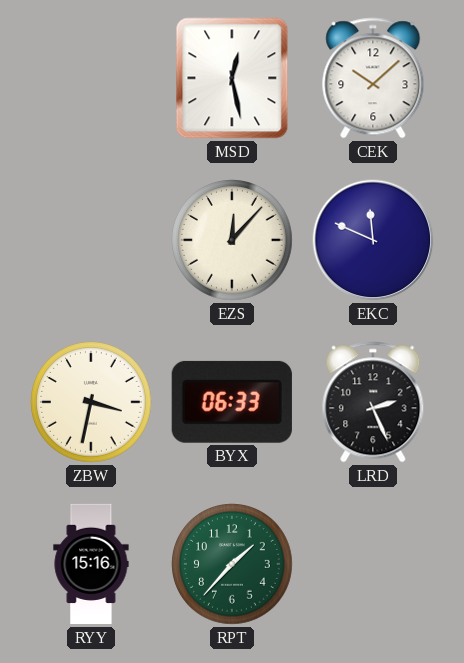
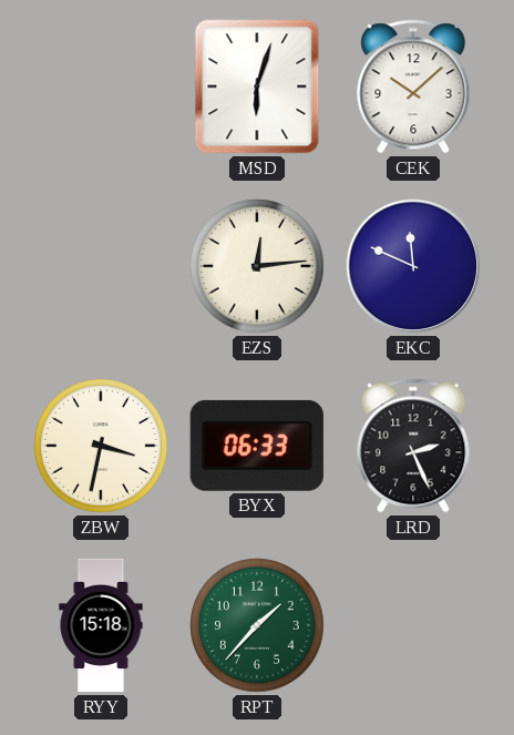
MSD: 12:28 -> 6:03
EZS: 12:07 -> 12:14
RYY: 15:16 -> 15:18
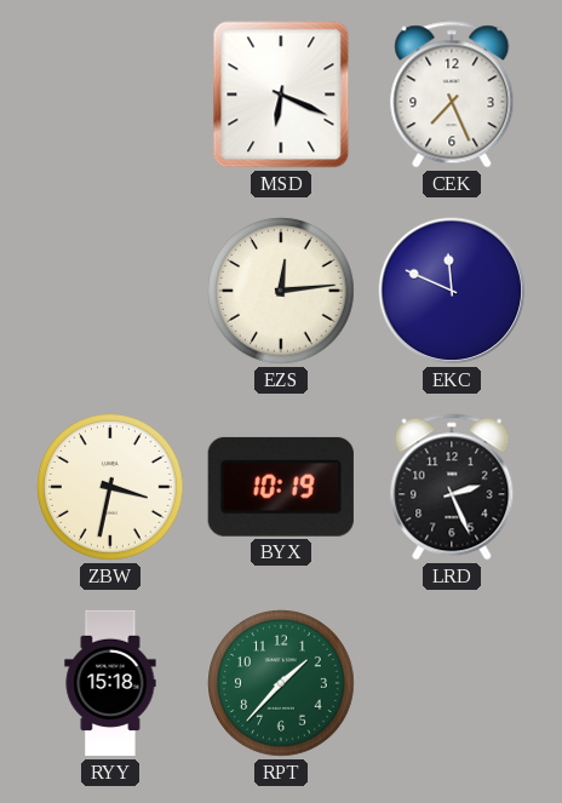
MSD: 6:03 -> 6:19
CEK: 10:08 -> 7:26
BYX: 06:33 -> 10:19
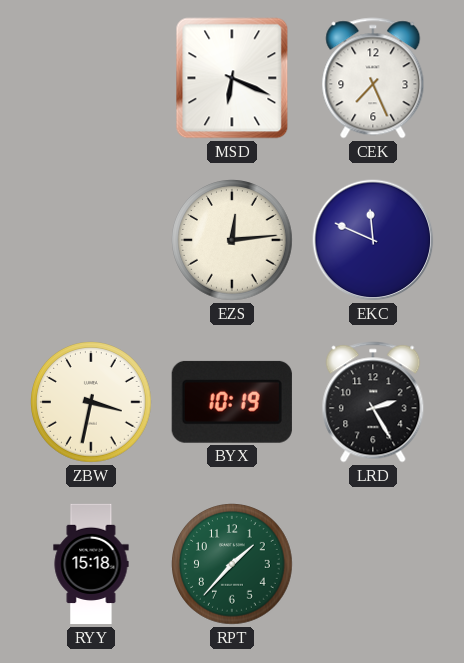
LRD: 2:26 -> 2:25
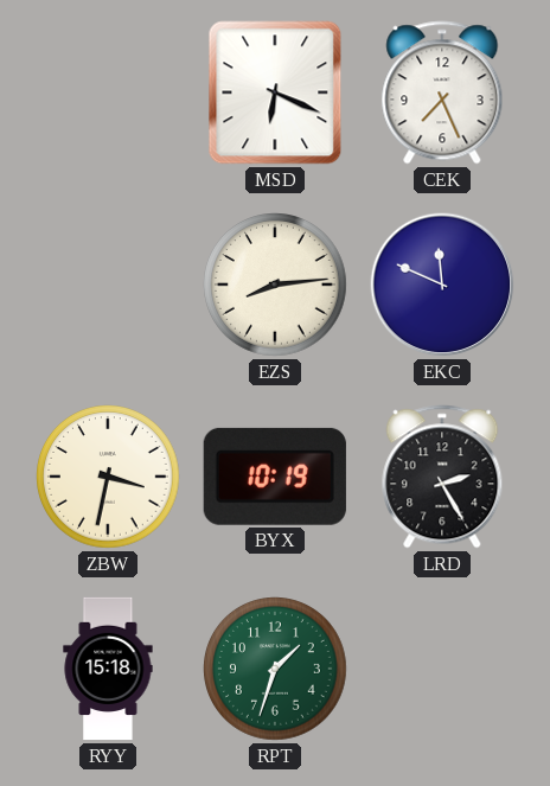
EZS: 12:14 -> 8:14
RPT: 1:37 -> 1:33
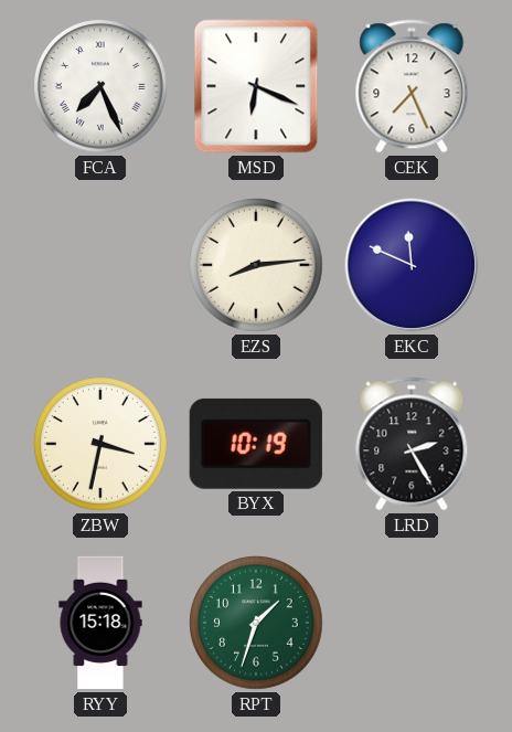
FCA: none -> 7:26
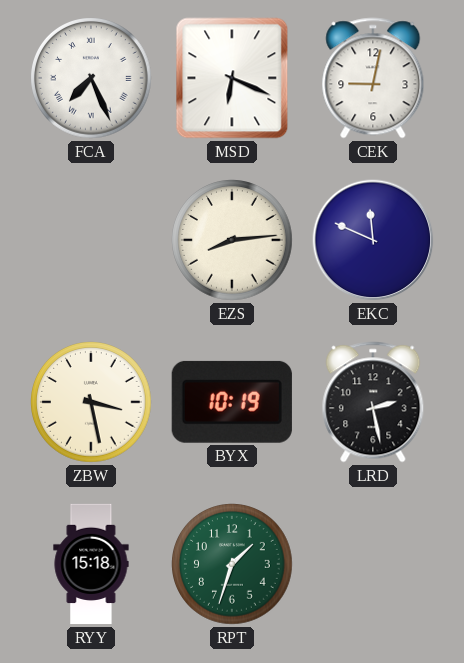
CEK: 7:26 -> 9:02
ZBW: 3:32 -> 3:28
LRD: 2:25 -> 2:28
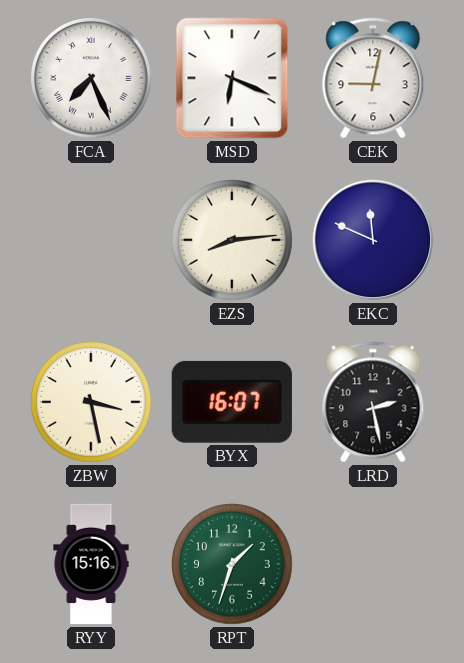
BYX: 10:19 -> 16:07
RYY: 15:18 -> 15:16
